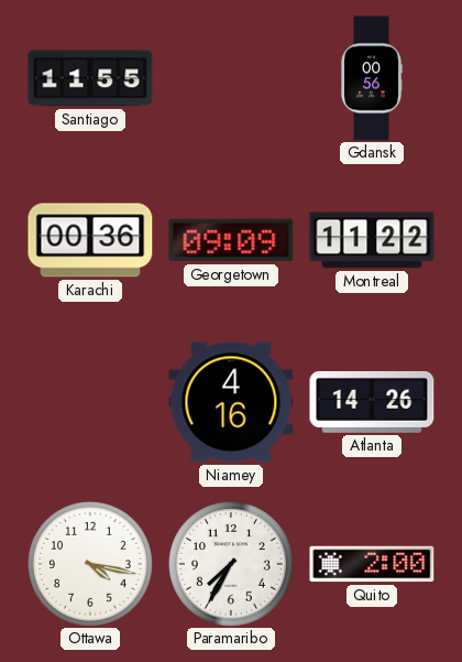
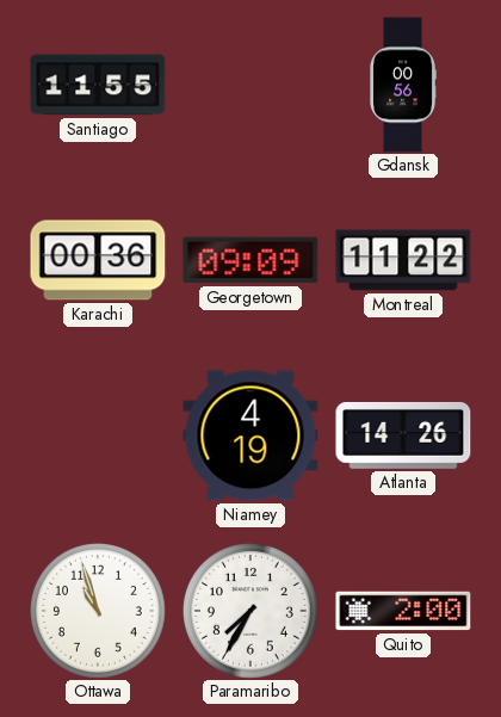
Niamey: 4:16 -> 4:19
Ottawa: 4:17 -> 10:57
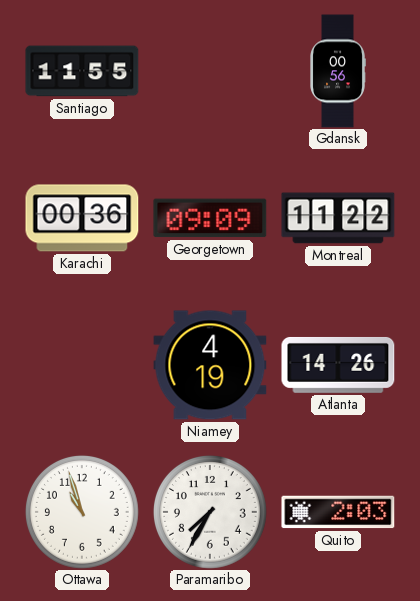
Quito: 2:00 -> 2:03
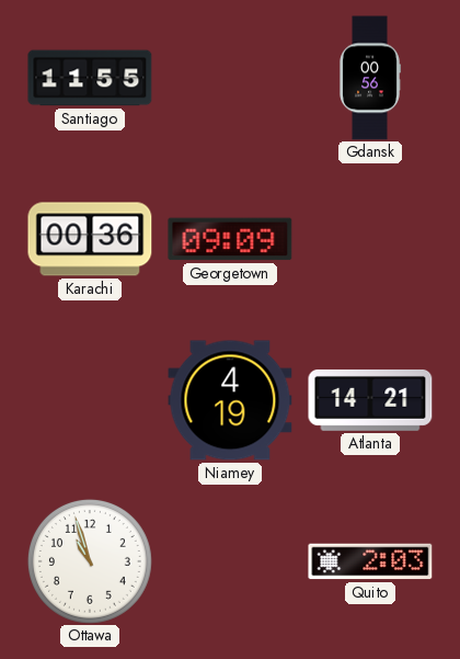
Montreal: 11:22 -> none
Atlanta: 14:26 -> 14:21
Paramaribo: 7:35 -> none
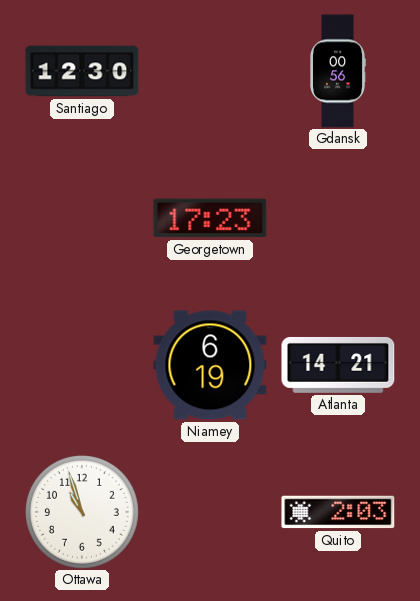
Santiago: 11:55 -> 12:30
Karachi: 00:36 -> none
Georgetown: 09:09 -> 17:23
Niamey: 4:19 -> 6:19
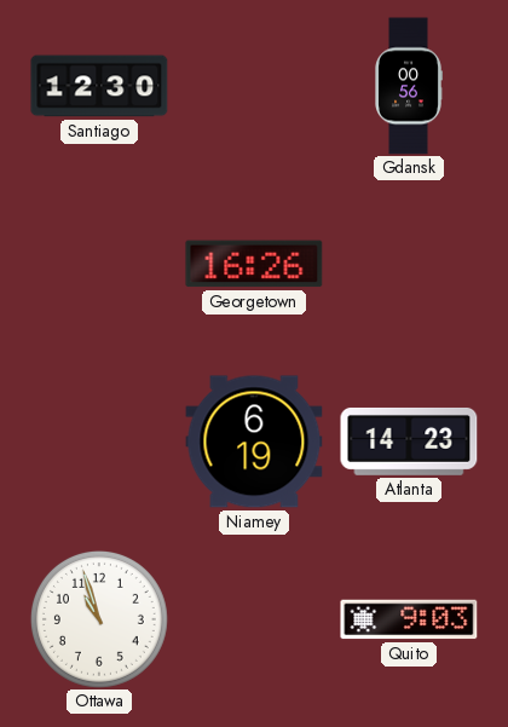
Georgetown: 17:23 -> 16:26
Atlanta: 14:21 -> 14:23
Quito: 2:03 -> 9:03
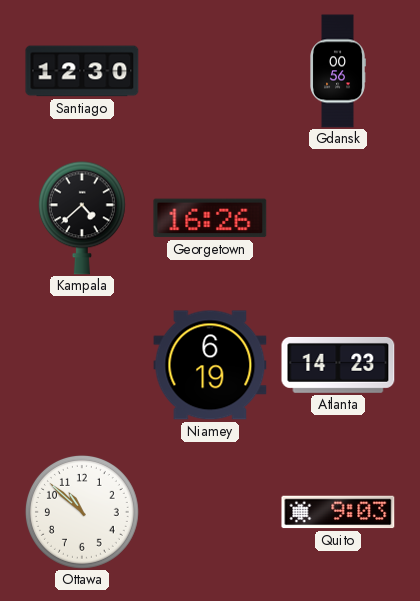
Kampala: none -> 4:38
Ottawa: 10:57 -> 10:52
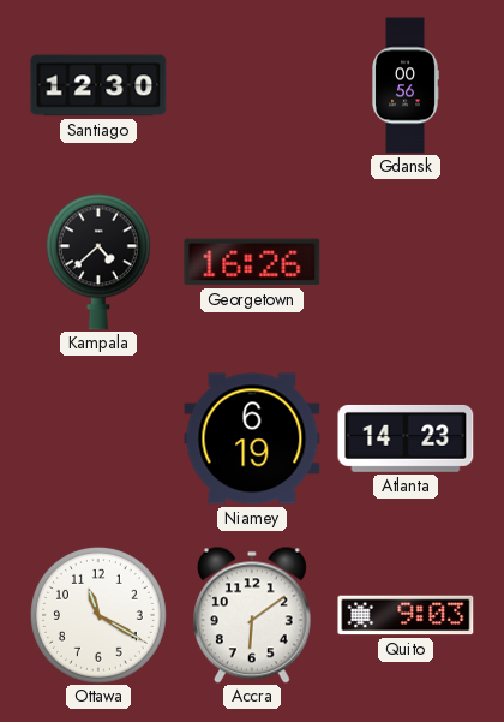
Ottawa: 10:52 -> 11:20
Accra: none -> 6:09
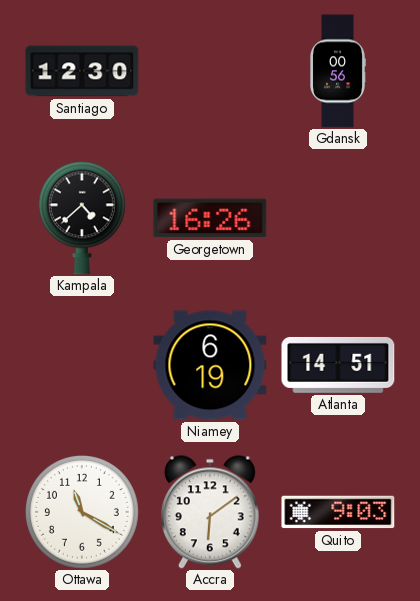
Atlanta: 14:23 -> 14:51
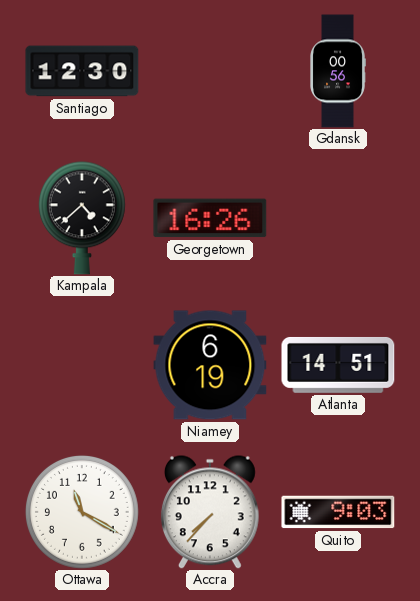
Accra: 6:09 -> 7:37
